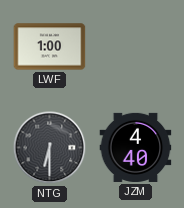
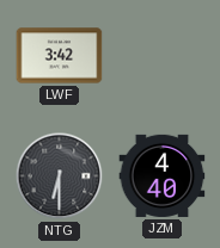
LWF: 1:00 -> 3:42
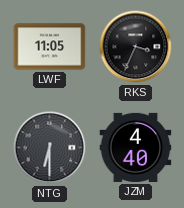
LWF: 3:42 -> 11:05
RKS: none -> 3:34
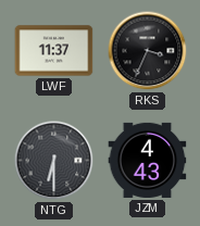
LWF: 11:05 -> 11:37
JZM: 4:40 -> 4:43
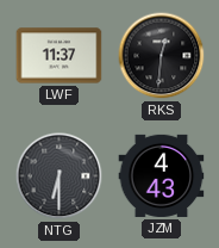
RKS: 3:34 -> 12:31
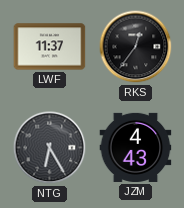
RKS: 12:31 -> 12:36
NTG: 6:30 -> 6:25
